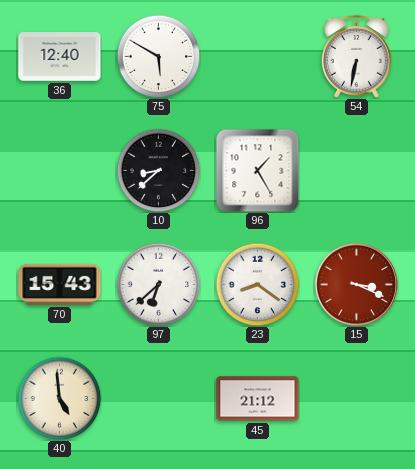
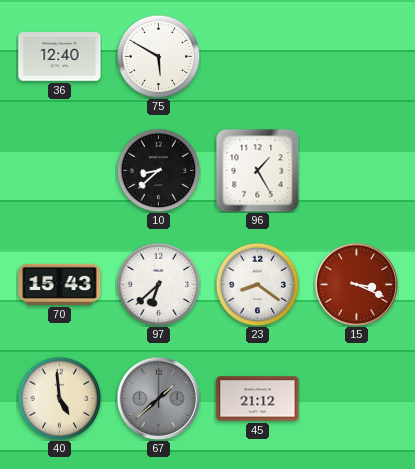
54: 6:32 -> none
67: none -> 1:38
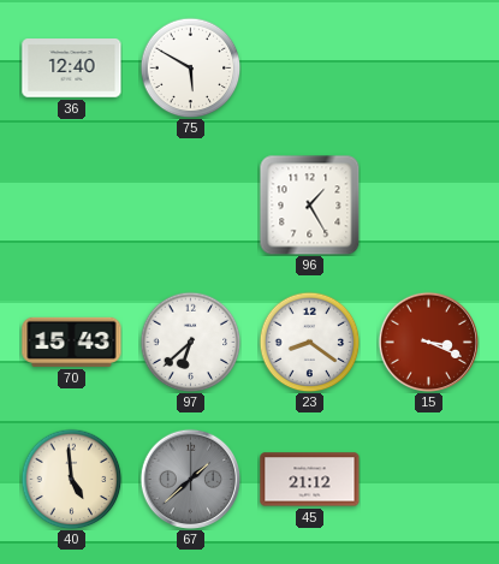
10: 8:38 -> none
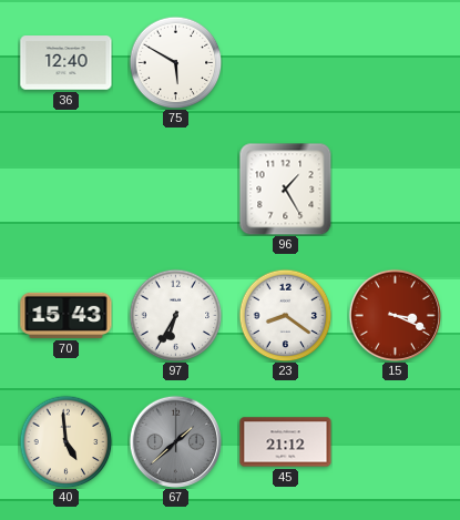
97: 6:38 -> 6:35
